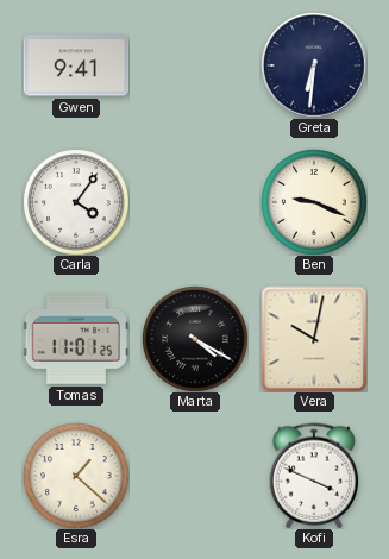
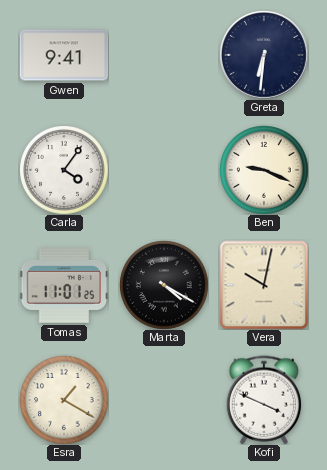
Esra: 1:22 -> 1:20
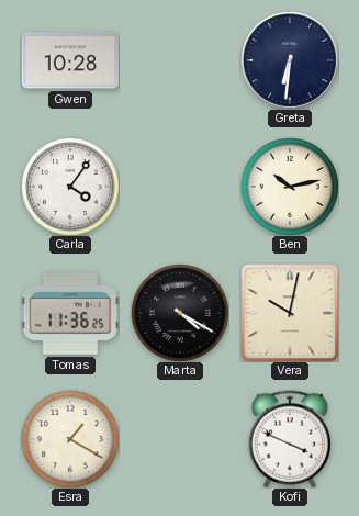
Gwen: 9:41 -> 10:28
Ben: 9:19 -> 10:13
Tomas: 11:01 -> 11:36
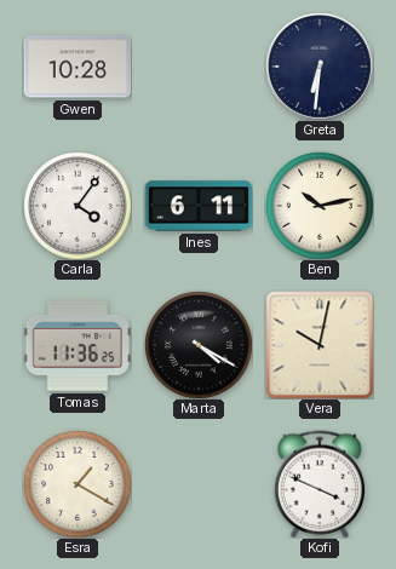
Ines: none -> 6:11
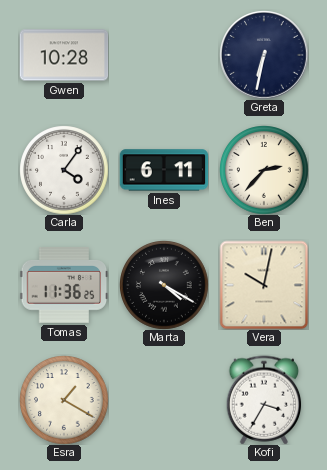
Greta: 6:31 -> 6:32
Ben: 10:13 -> 2:37
Kofi: 3:49 -> 3:35
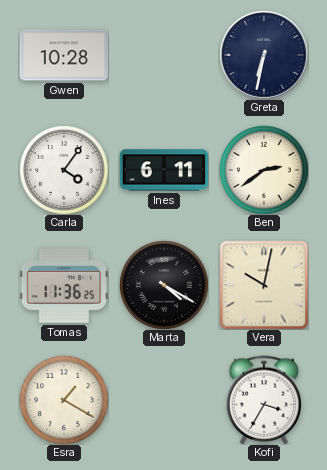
Ben: 2:37 -> 2:39
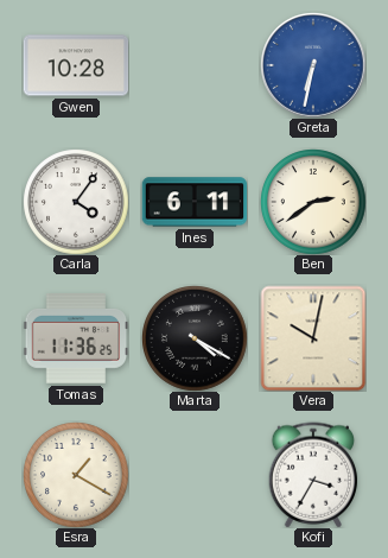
Greta dial: navy -> blue
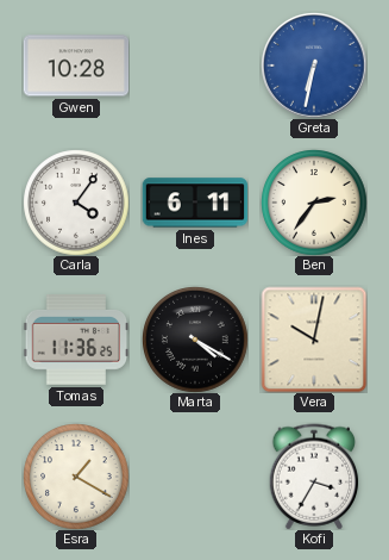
Ben: 2:39 -> 2:36
